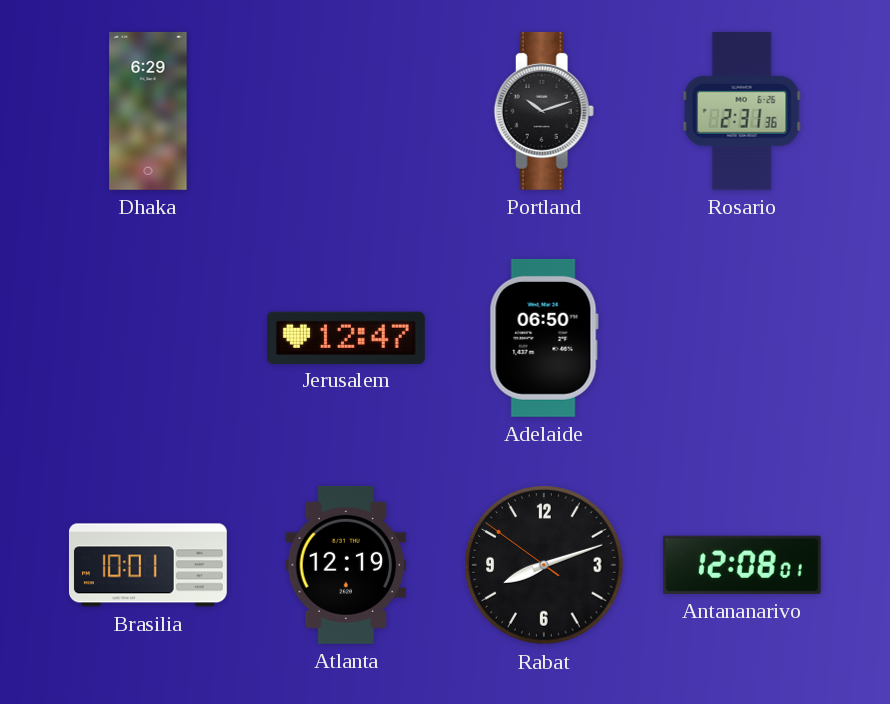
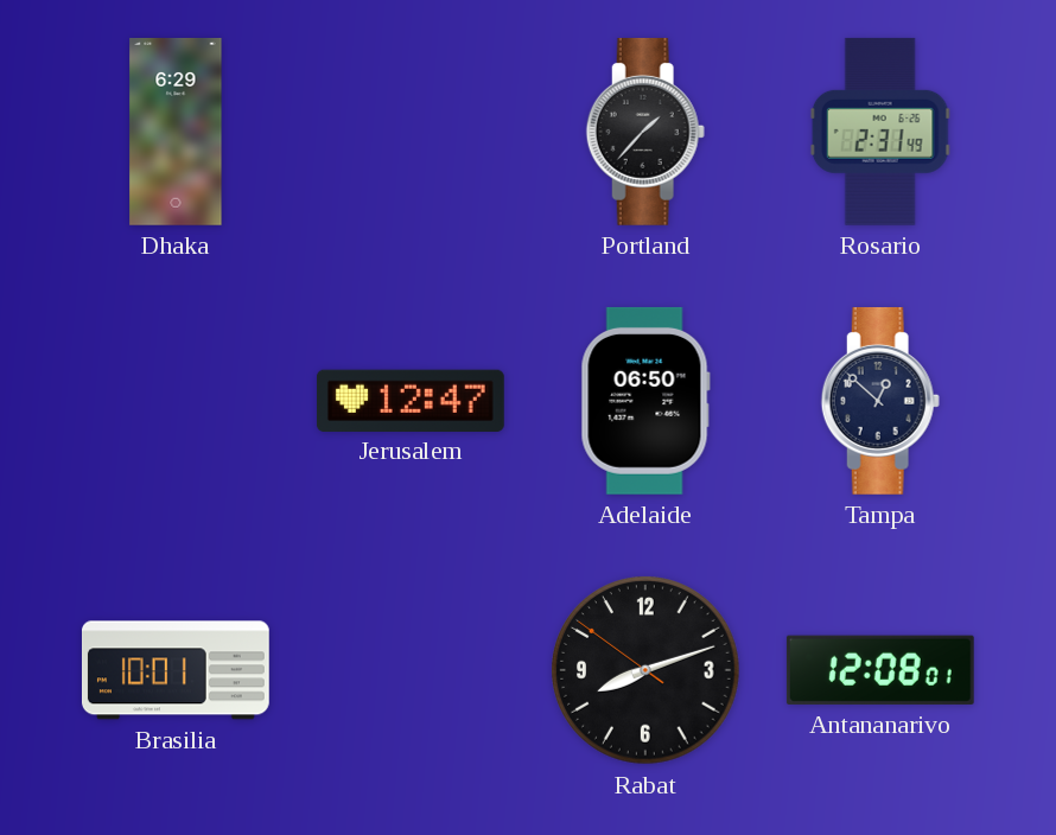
Portland: 10:12 -> 1:37
Rosario: 2:31:36 -> 2:31:49
Tampa: none -> 12:52
Atlanta: 12:19 -> none
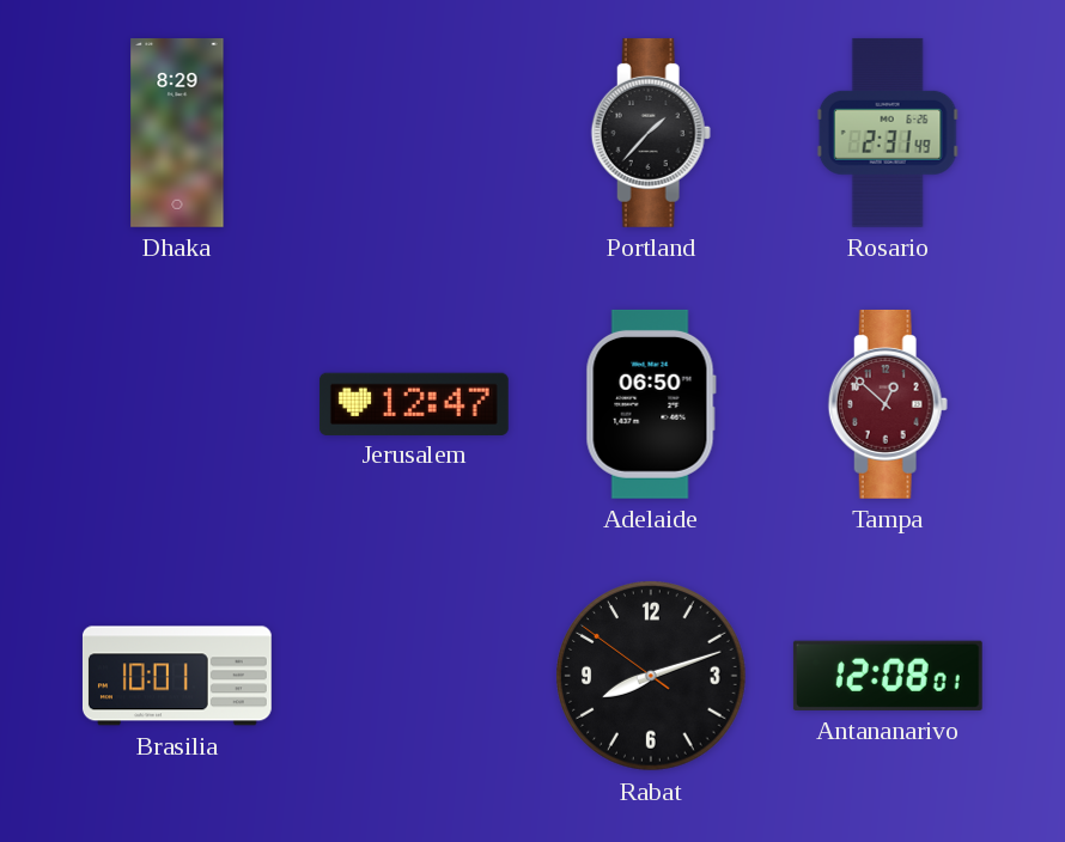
Dhaka: 6:29 -> 8:29
Tampa dial: navy -> burgundy
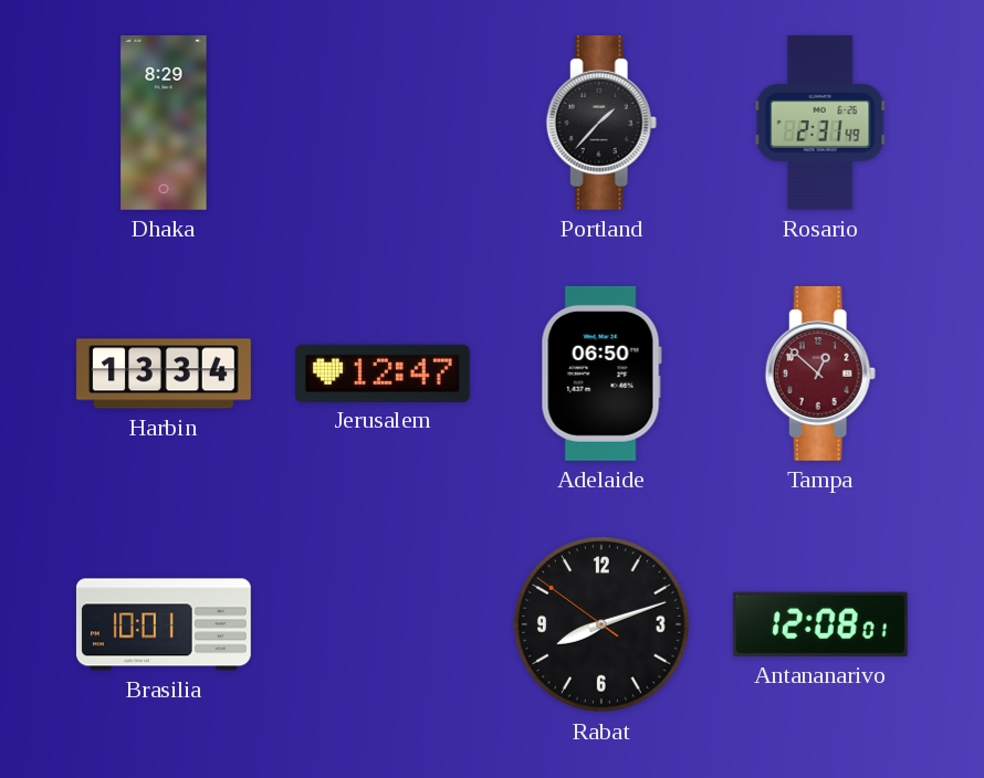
Harbin: none -> 13:34
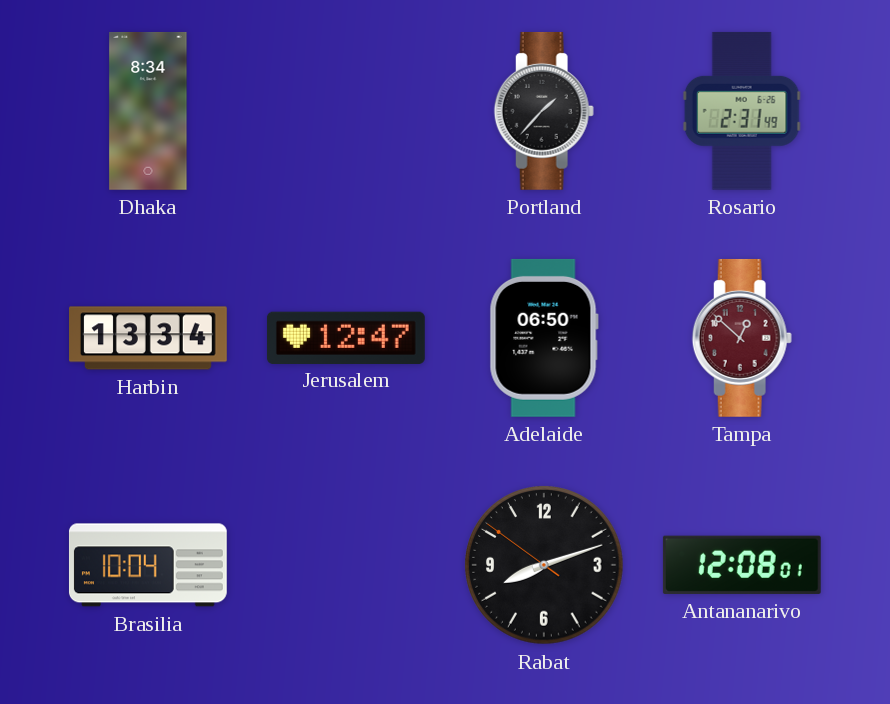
Dhaka: 8:29 -> 8:34
Brasilia: 10:01 -> 10:04
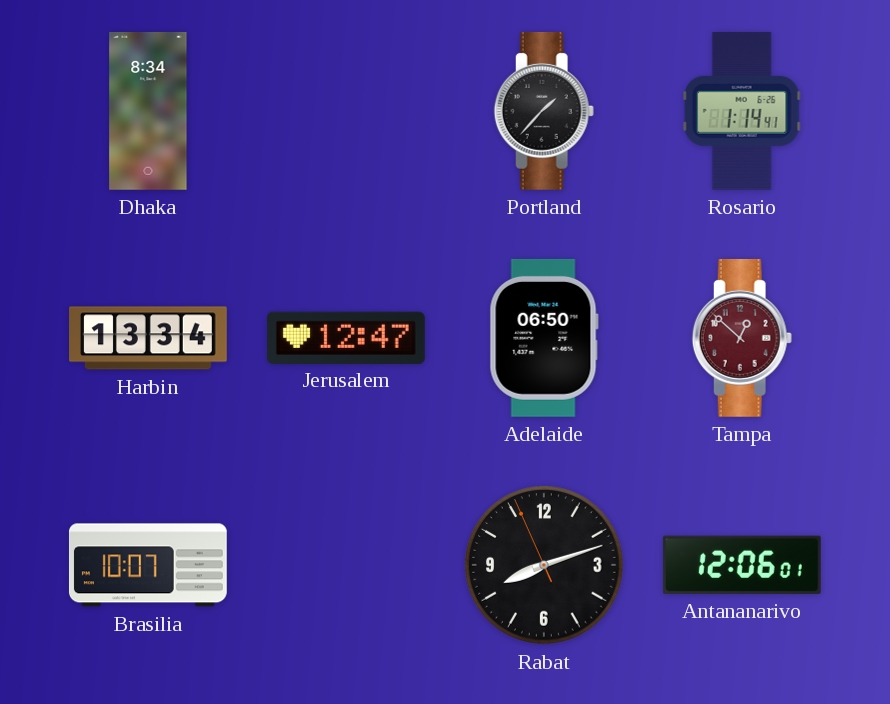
Rosario: 2:31 -> 1:14
Brasilia: 10:04 -> 10:07
Rabat: 8:11:51 -> 8:11:56
Antananarivo: 12:08 -> 12:06
